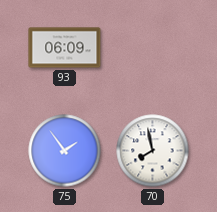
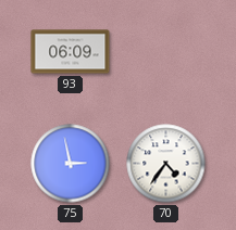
75: 1:54 -> 2:58
70: 7:58 -> 4:36
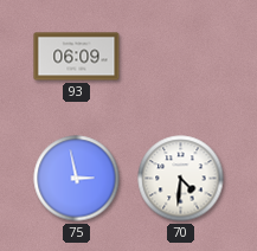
70: 4:36 -> 4:31
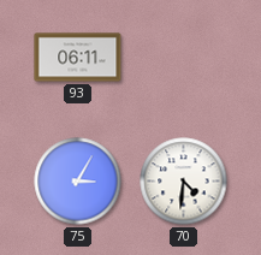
93: 06:09 -> 06:11
75: 2:58 -> 3:05
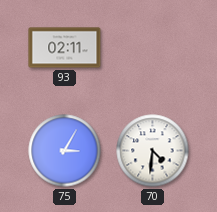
93: 06:11 -> 02:11
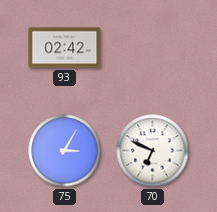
93: 02:11 -> 02:42
70: 4:31 -> 6:49
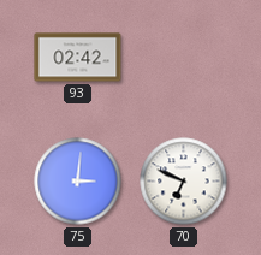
75: 3:05 -> 3:01
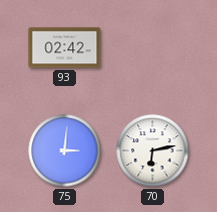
70: 6:49 -> 6:13
